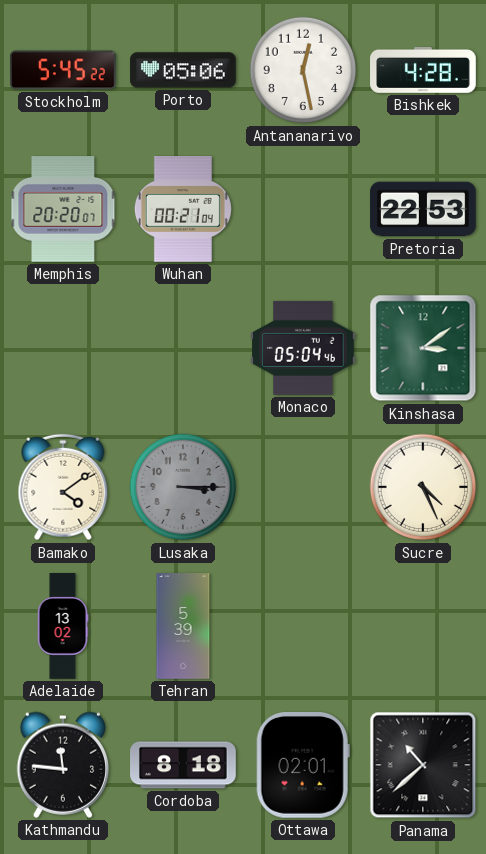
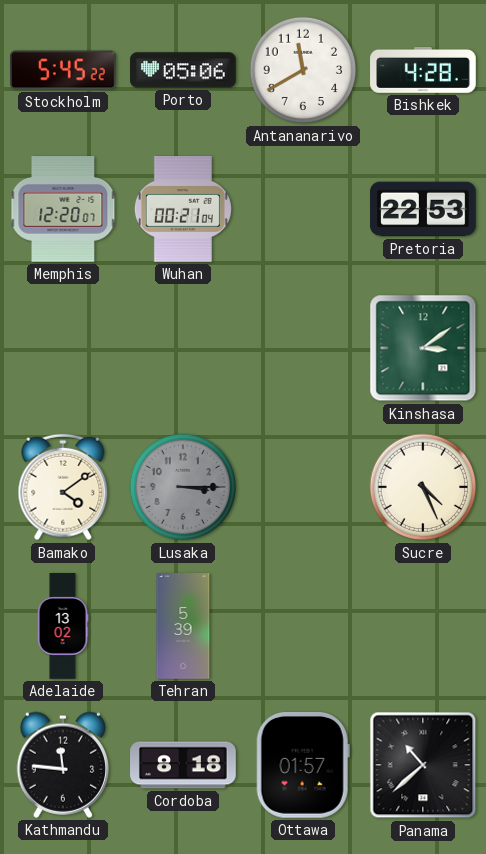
Antananarivo: 12:28 -> 11:40
Memphis: 20:20 -> 12:20
Monaco: 05:04 -> none
Ottawa: 02:01 -> 01:57
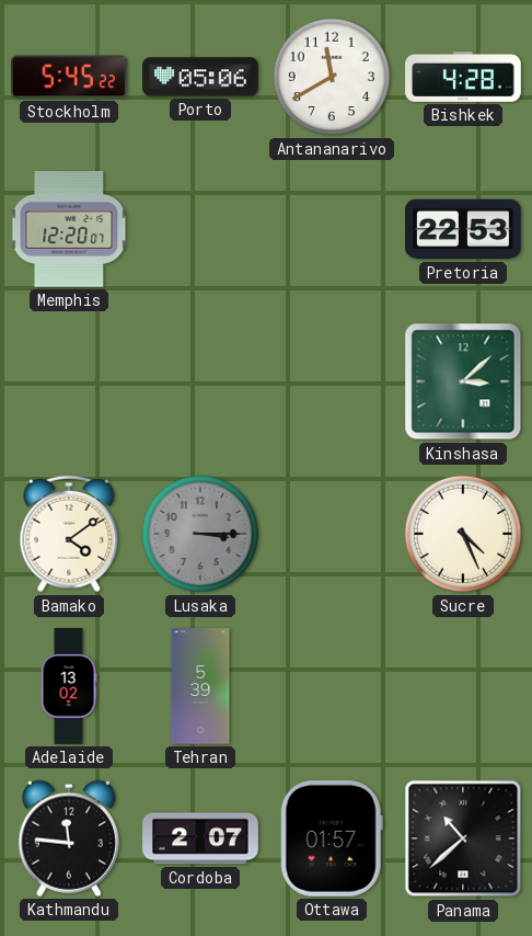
Wuhan: 00:21 -> none
Kinshasa: 3:09 -> 3:08
Cordoba: 8:18 -> 2:07
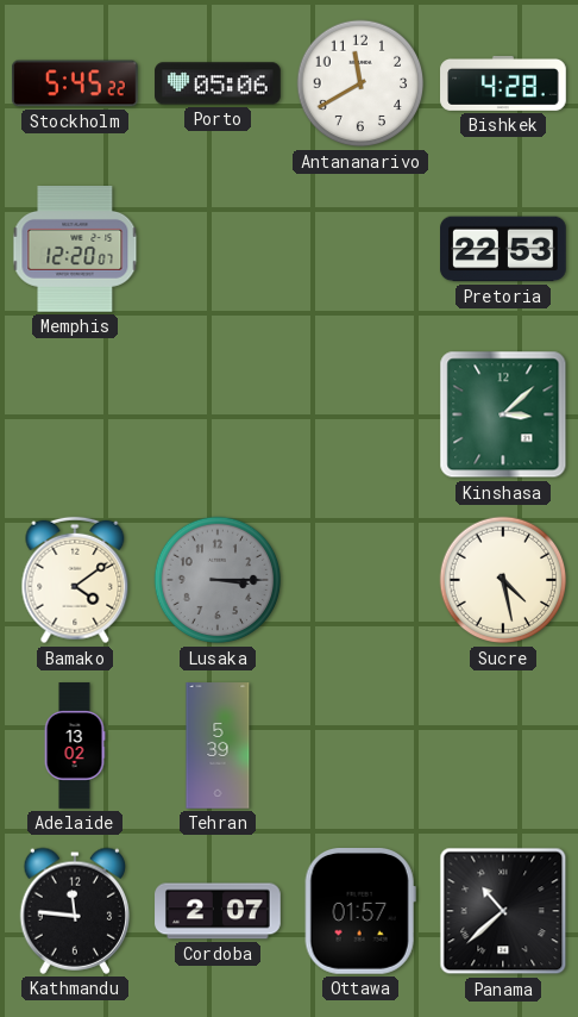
Sucre: 4:26 -> 4:28
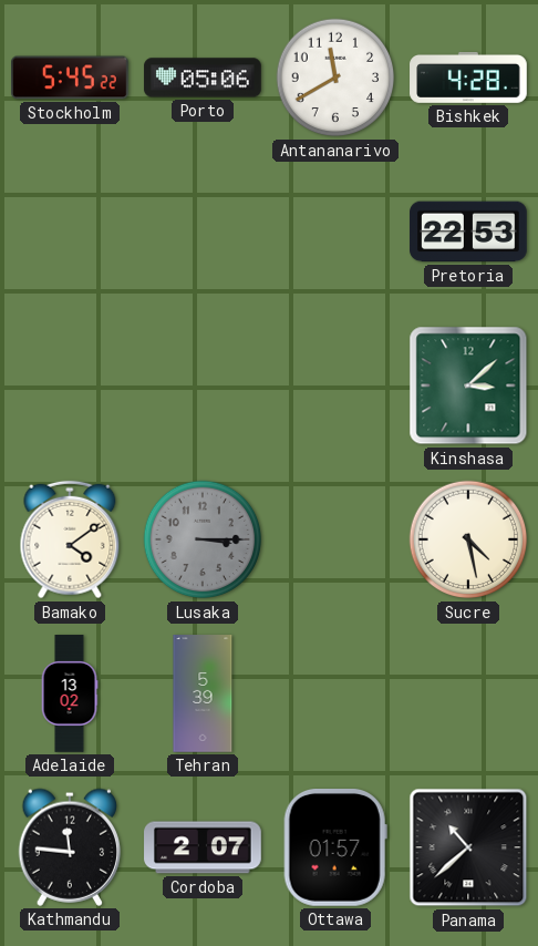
Memphis: 12:20 -> none
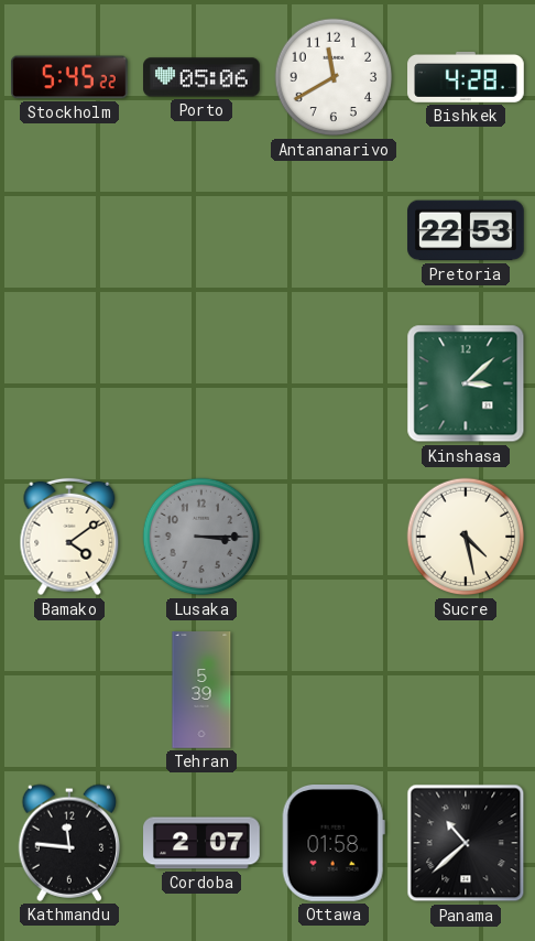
Adelaide: 13:02 -> none
Ottawa: 01:57 -> 01:58
